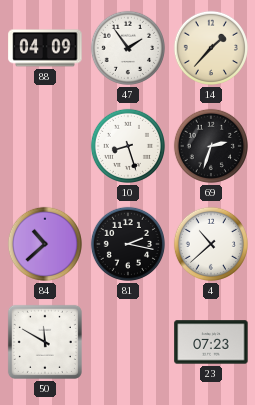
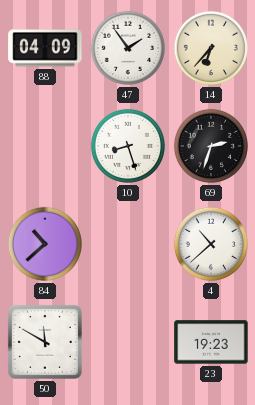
14: 1:37 -> 6:37
81: 2:17 -> none
23: 07:23 -> 19:23
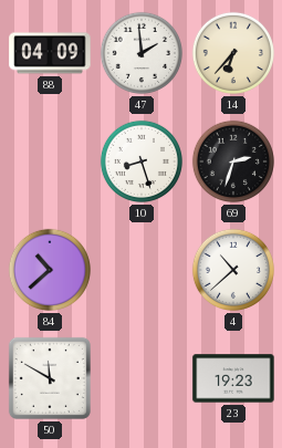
47: 1:54 -> 1:59
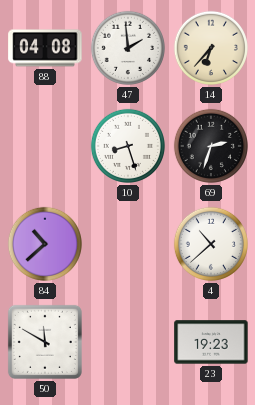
88: 04:09 -> 04:08
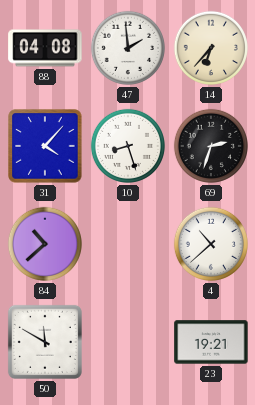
31: none -> 4:07
23: 19:23 -> 19:21
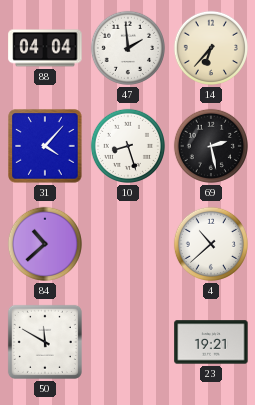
88: 04:08 -> 04:04
69: 2:33 -> 2:28
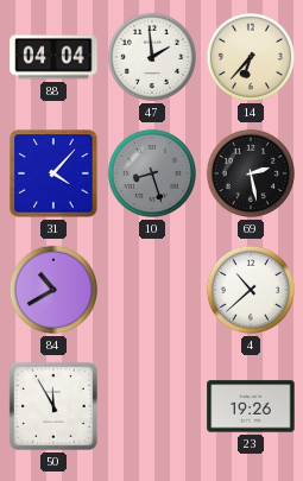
10 dial: white -> grey
84: 10:38 -> 10:40
50: 11:50 -> 11:55
23: 19:21 -> 19:26
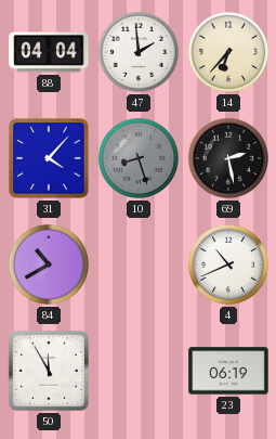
4: 10:38 -> 10:41
23: 19:26 -> 06:19
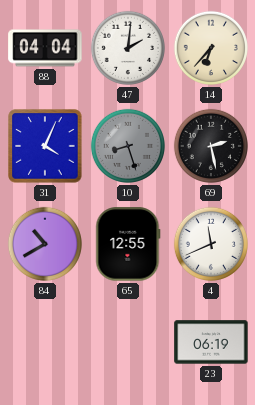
47: 1:59 -> 2:01
31: 4:07 -> 4:04
65: none -> 12:55
4: 10:41 -> 11:41
50: 11:55 -> none
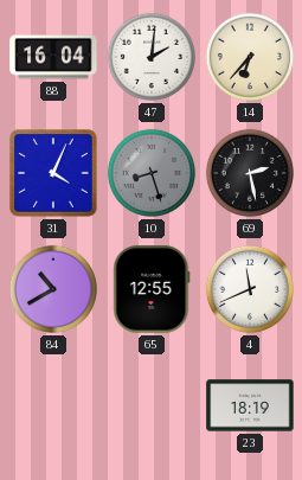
88: 04:04 -> 16:04
23: 06:19 -> 18:19
